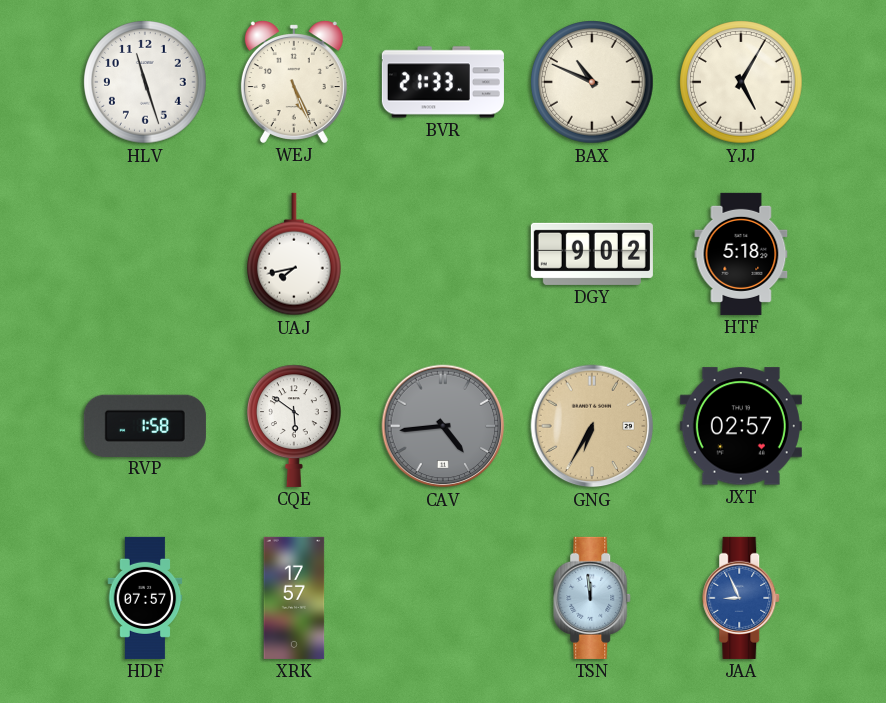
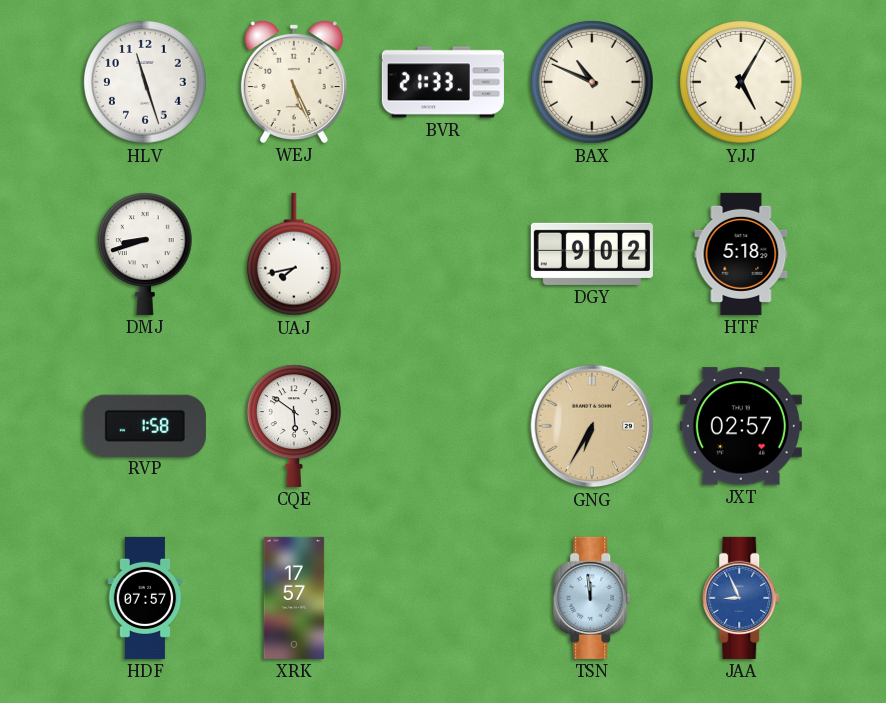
DMJ: none -> 8:42
CAV: 4:44 -> none
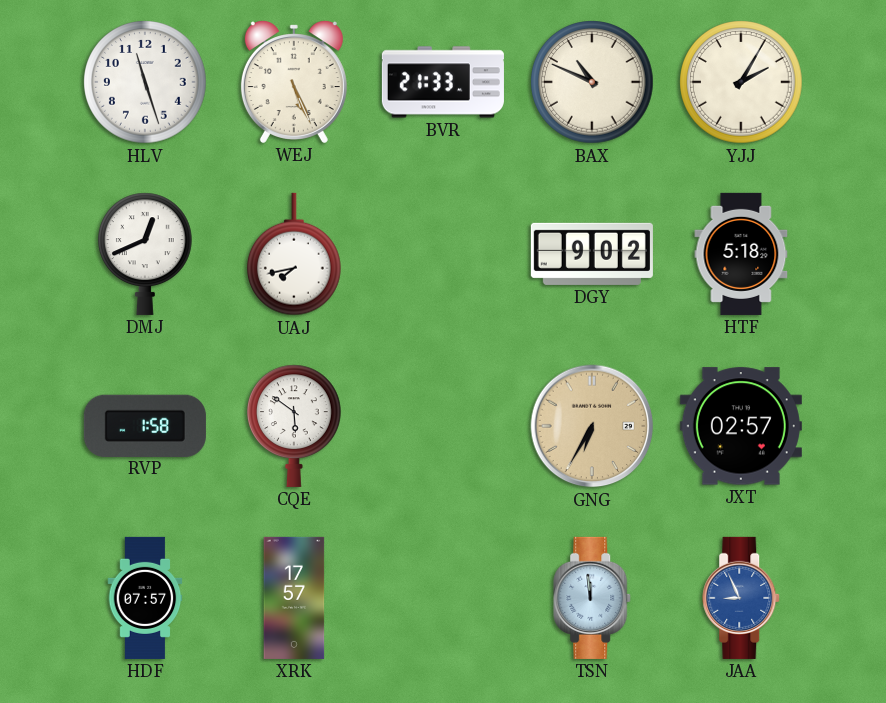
YJJ: 5:05 -> 2:05
DMJ: 8:42 -> 12:41
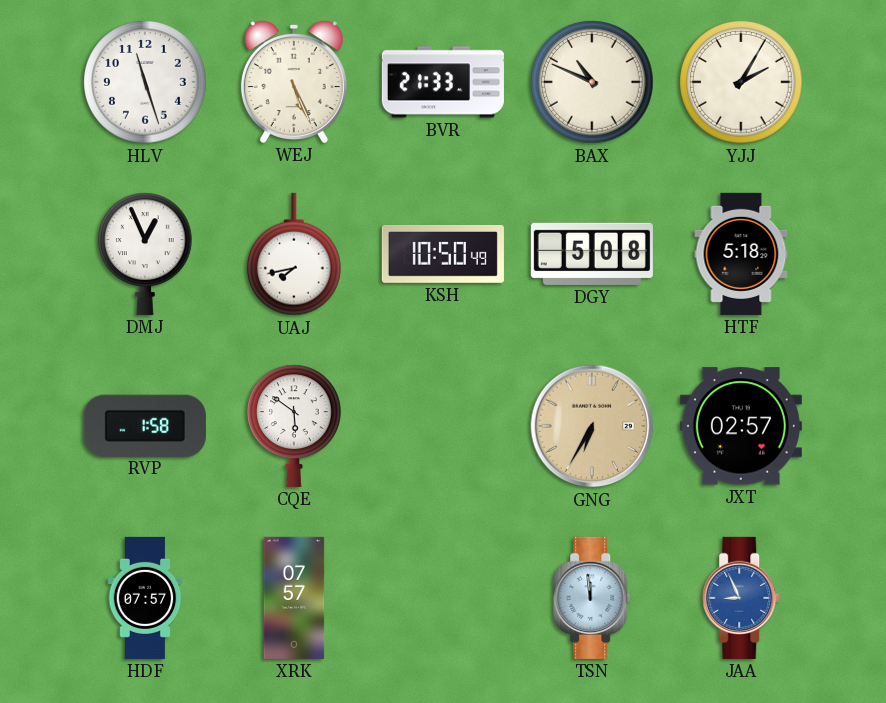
DMJ: 12:41 -> 12:56
KSH: none -> 10:50
DGY: 9:02 -> 5:08
XRK: 17:57 -> 07:57
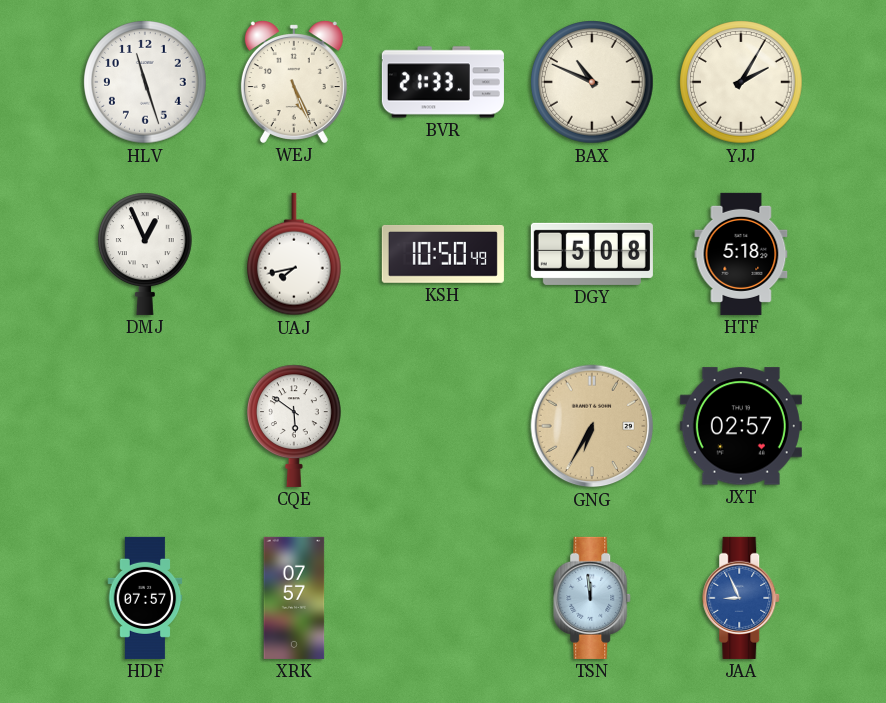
RVP: 1:58 -> none
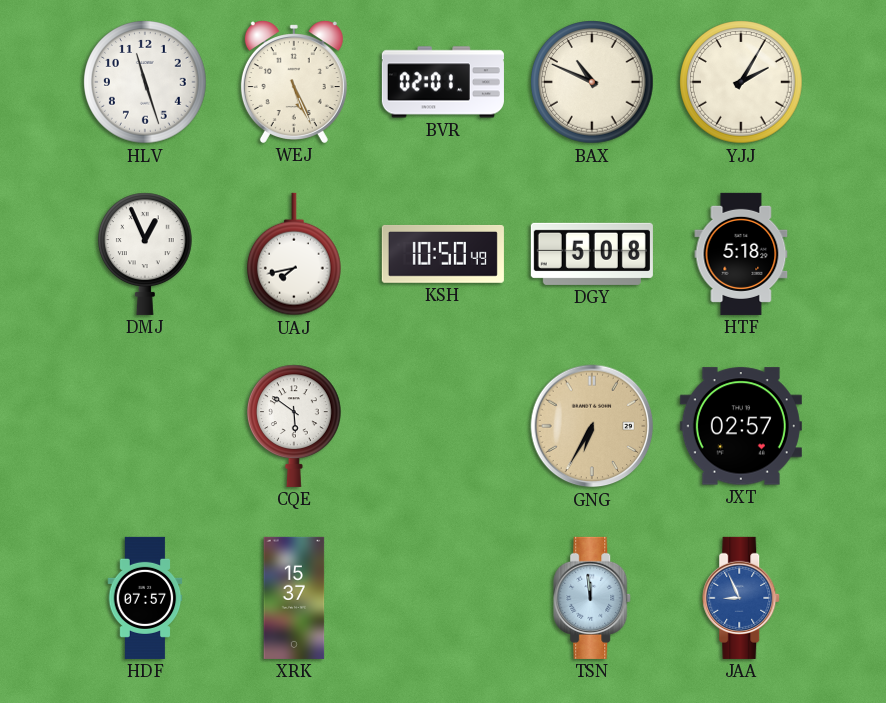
BVR: 21:33 -> 02:01
XRK: 07:57 -> 15:37
